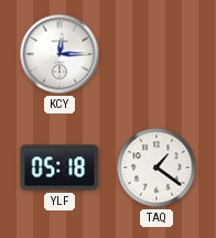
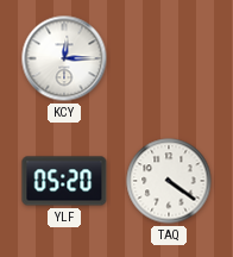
YLF: 05:18 -> 05:20
TAQ: 1:21 -> 4:21
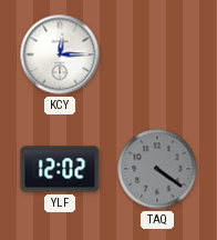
YLF: 05:20 -> 12:02
TAQ dial: white -> grey
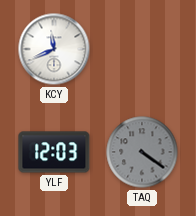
KCY: 12:15 -> 11:41
YLF: 12:02 -> 12:03
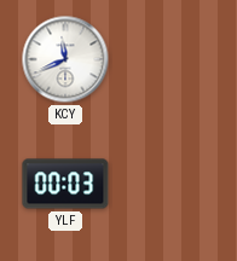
YLF: 12:03 -> 00:03
TAQ: 4:21 -> none
